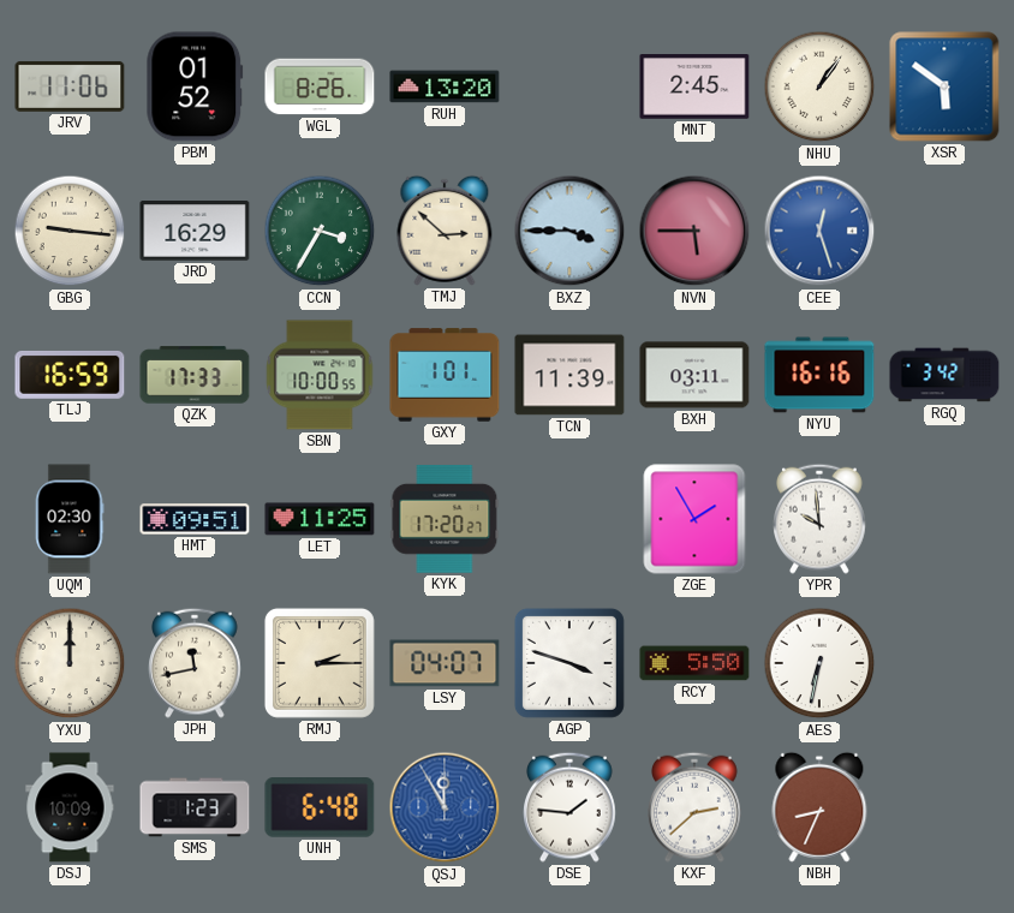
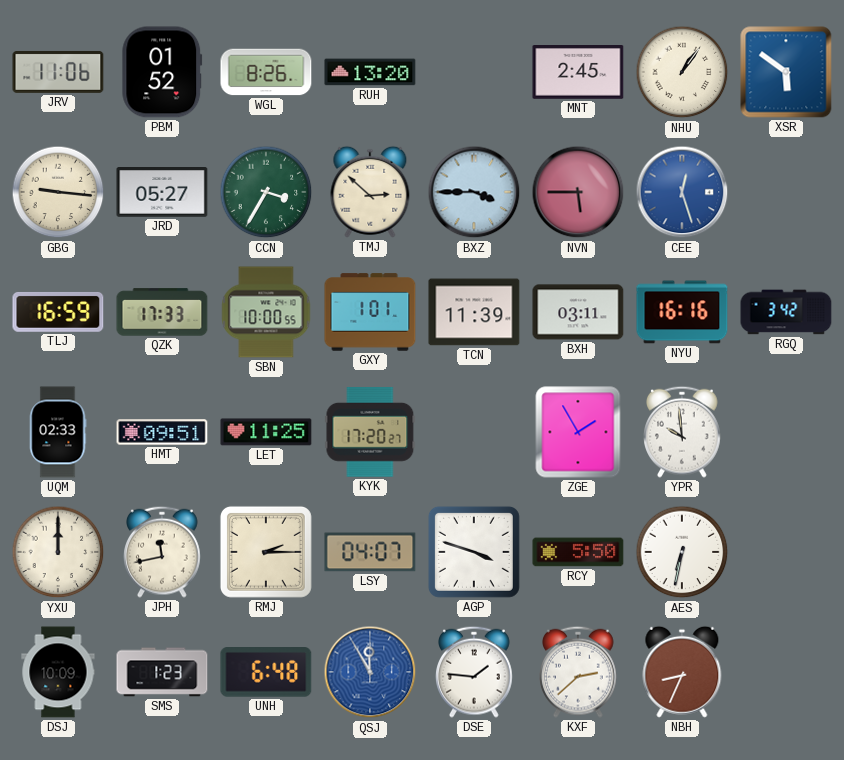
JRD: 16:29 -> 05:27
UQM: 02:30 -> 02:33
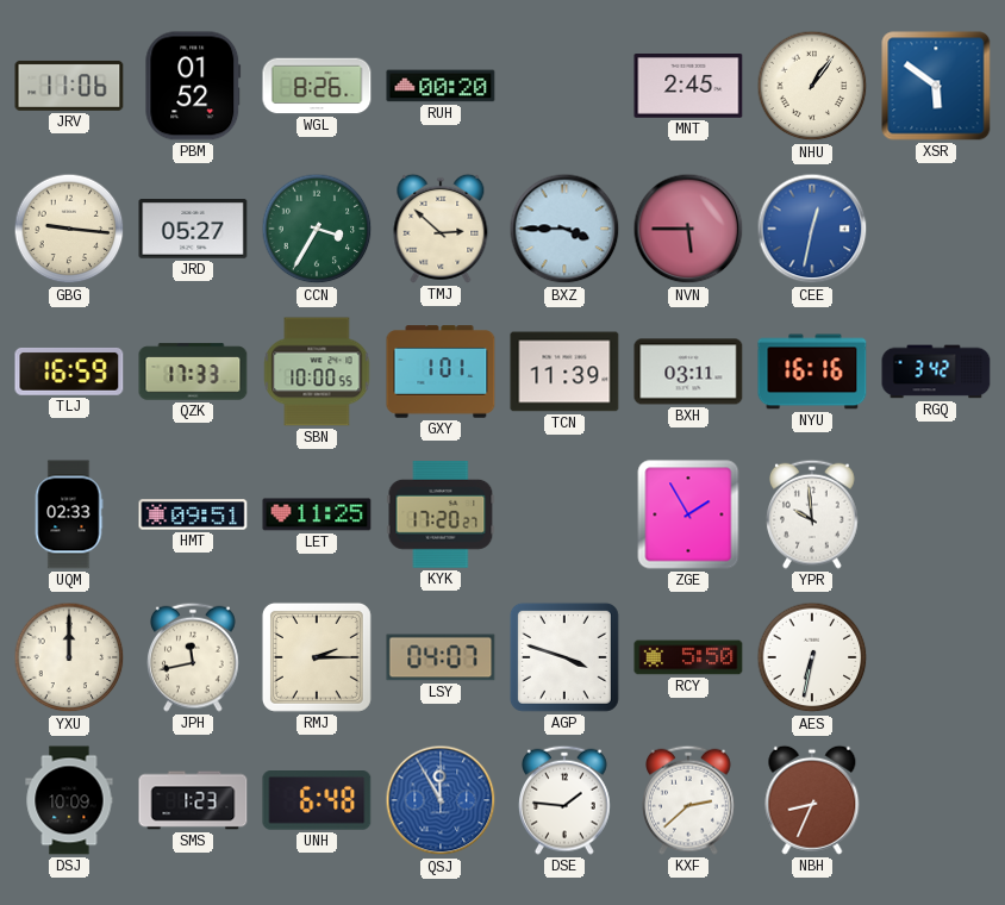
RUH: 13:20 -> 00:20
CEE: 12:27 -> 12:32
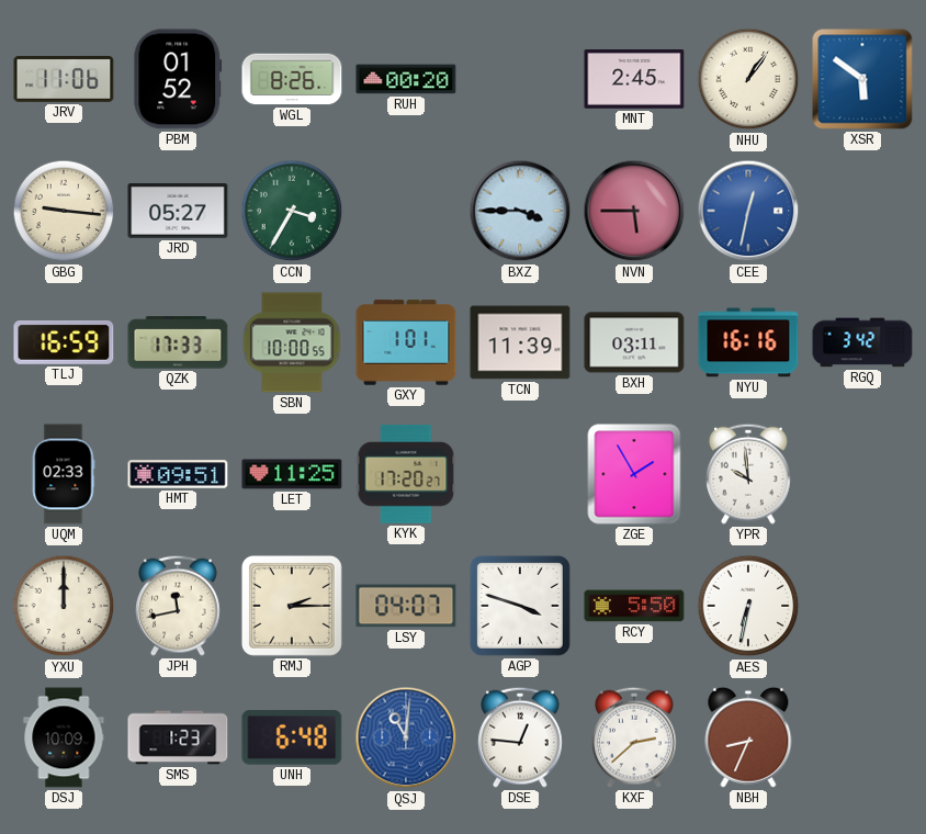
TMJ: 2:52 -> none
QSJ: 11:55 -> 11:01
DSE: 1:46 -> 12:46
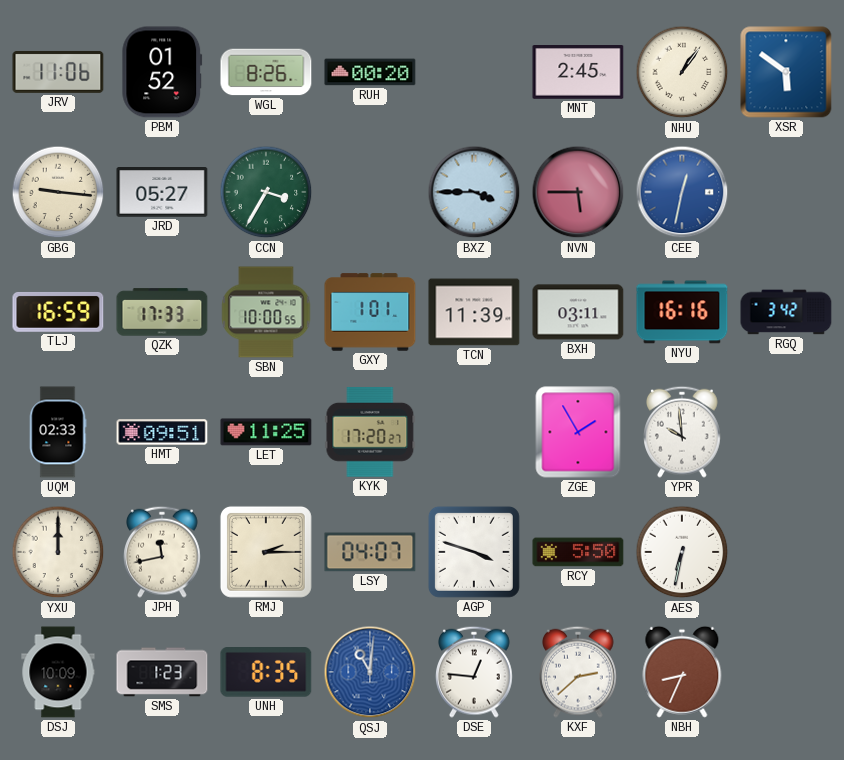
UNH: 6:48 -> 8:35
